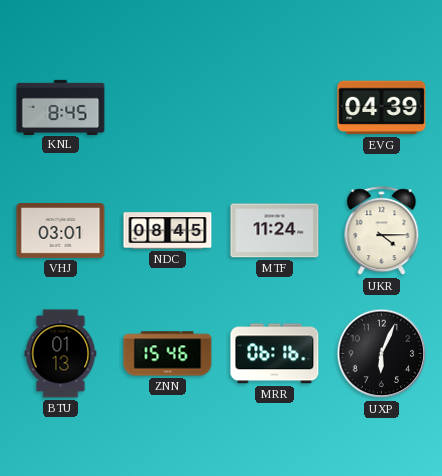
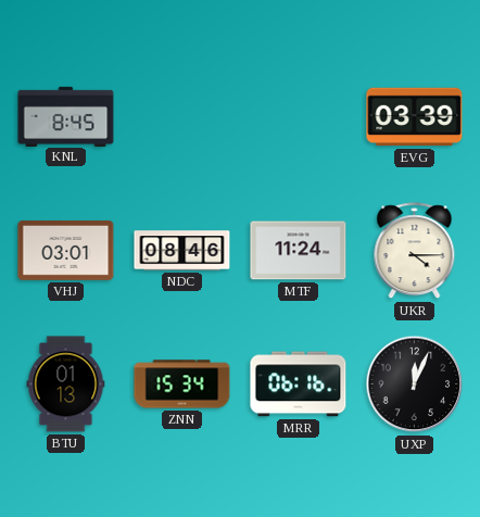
EVG: 04:39 -> 03:39
NDC: 08:45 -> 08:46
ZNN: 15:46 -> 15:34
UXP: 6:04 -> 12:04
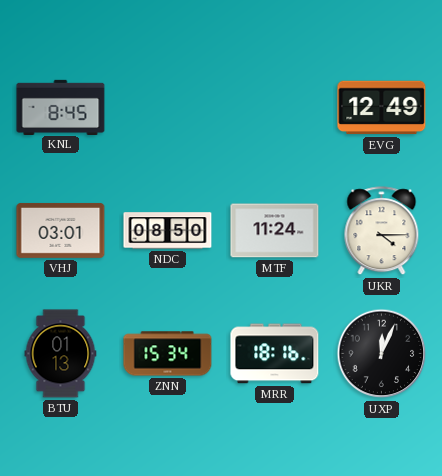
EVG: 03:39 -> 12:49
NDC: 08:46 -> 08:50
MRR: 06:16 -> 18:16
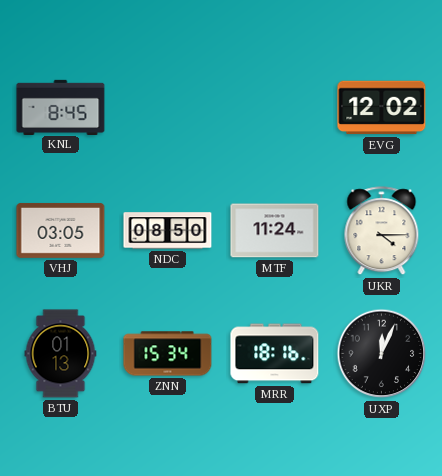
EVG: 12:49 -> 12:02
VHJ: 03:01 -> 03:05
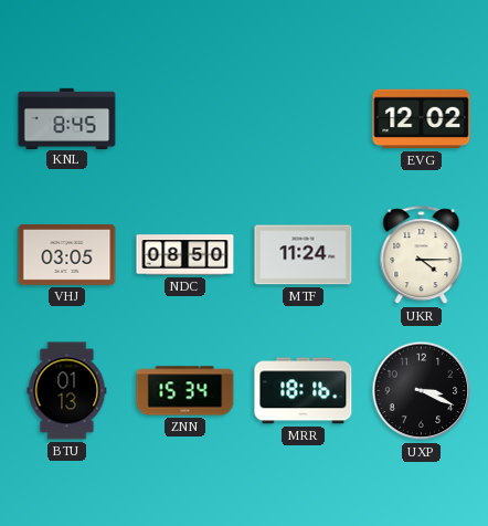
UXP: 12:04 -> 3:19
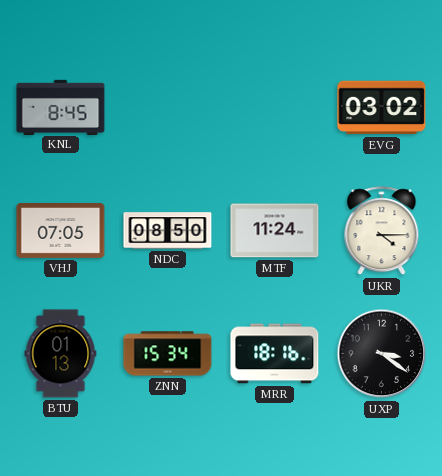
EVG: 12:02 -> 03:02
VHJ: 03:05 -> 07:05
UXP: 3:19 -> 3:21
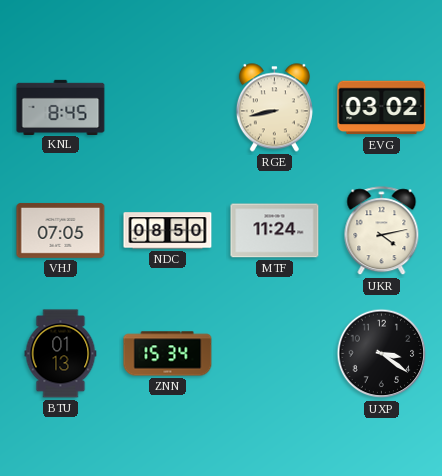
RGE: none -> 8:43
UKR: 4:15 -> 4:13
MRR: 18:16 -> none
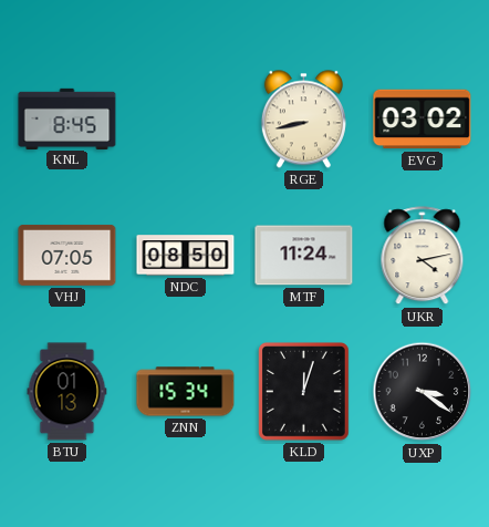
KLD: none -> 12:03
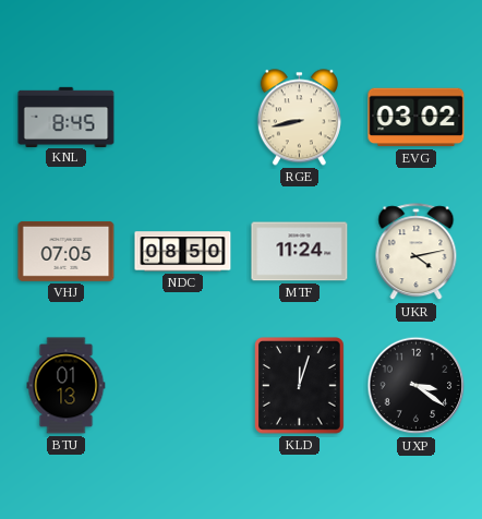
ZNN: 15:34 -> none
